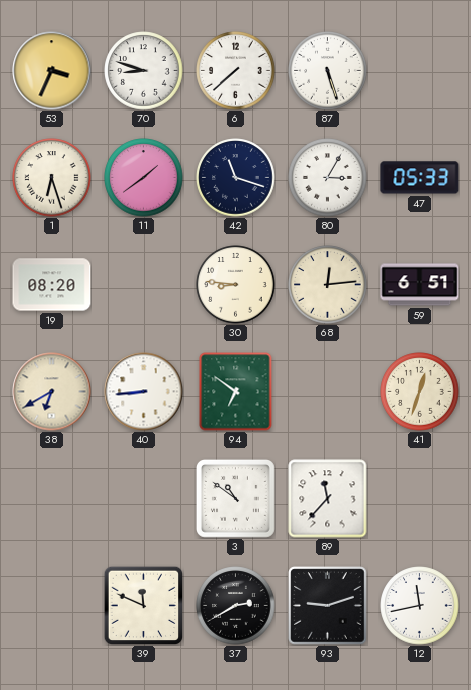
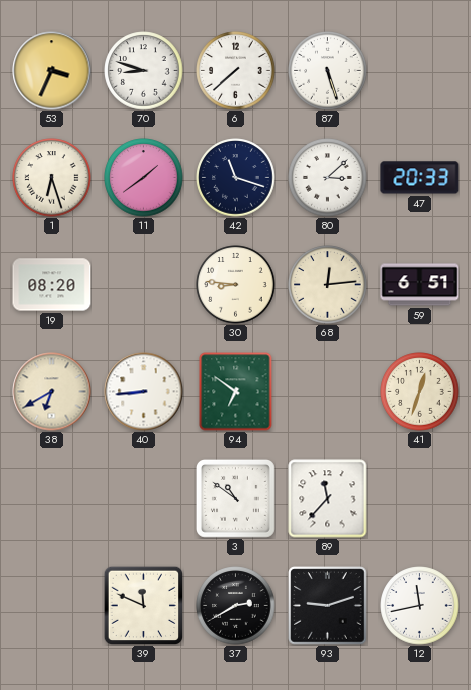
80: 3:05 -> 3:08
47: 05:33 -> 20:33
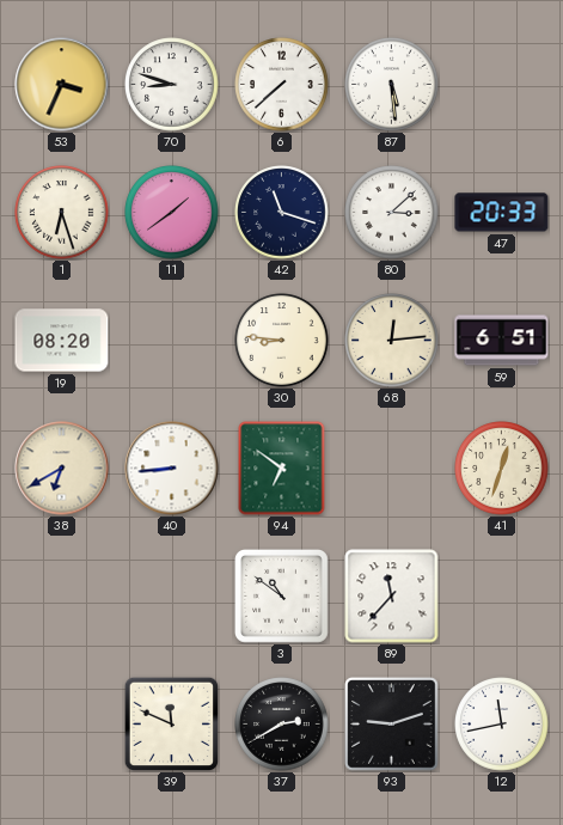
87: 5:27 -> 5:29
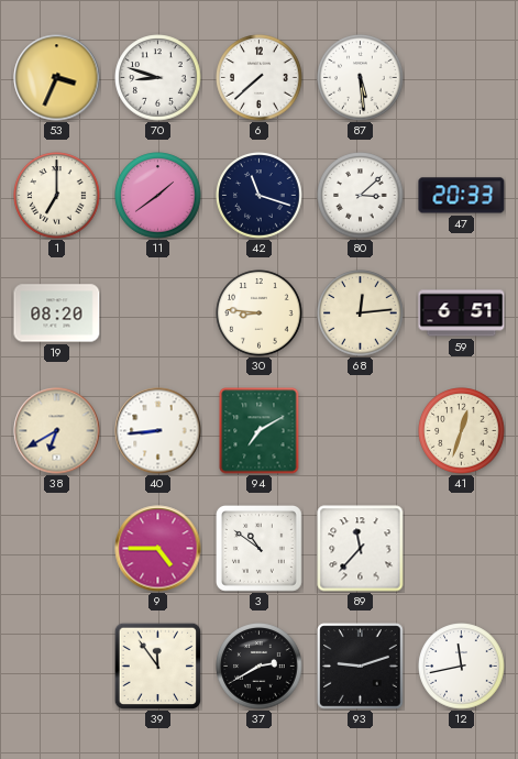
1: 6:27 -> 7:00
94: 6:51 -> 7:10
9: none -> 4:45
39: 11:49 -> 11:54
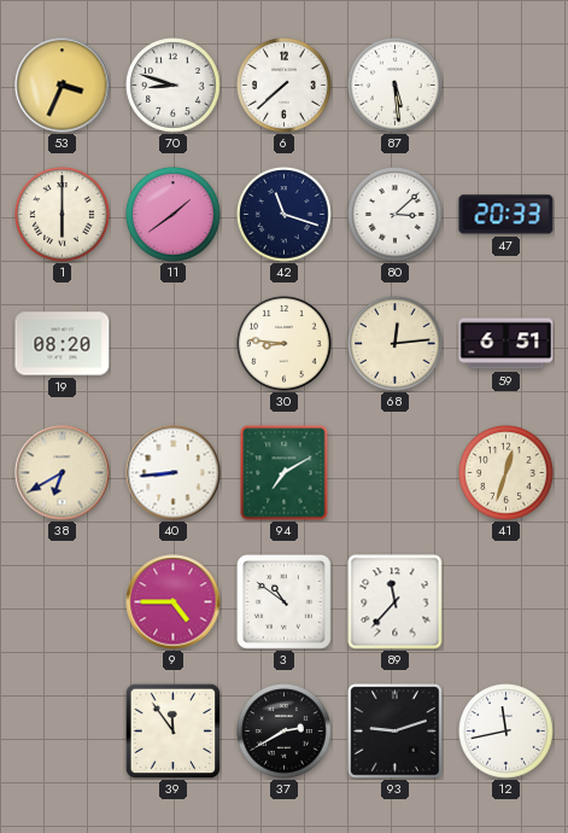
1: 7:00 -> 6:00
